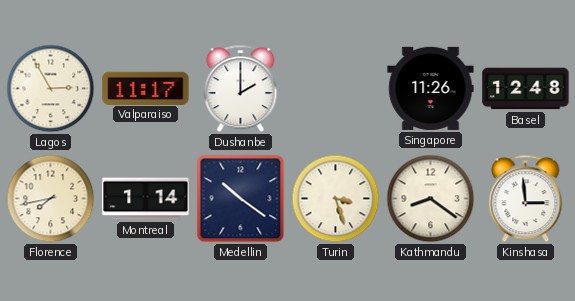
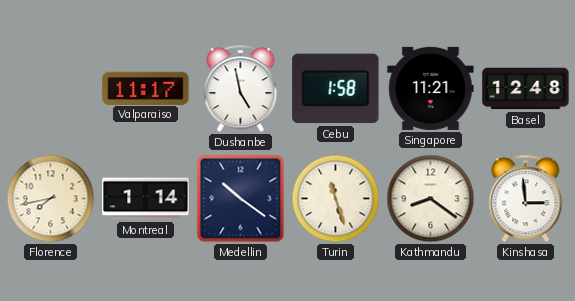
Lagos: 2:55 -> none
Dushanbe: 2:00 -> 4:58
Cebu: none -> 1:58
Singapore: 11:26 -> 11:21
Turin: 3:27 -> 11:27
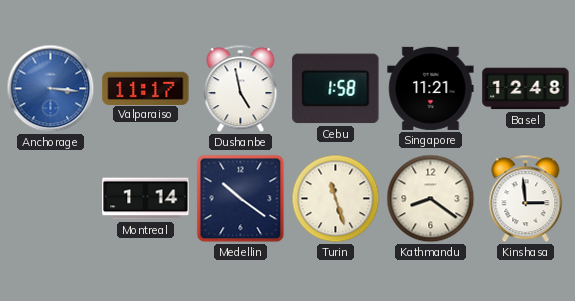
Anchorage: none -> 3:16
Florence: 7:43 -> none
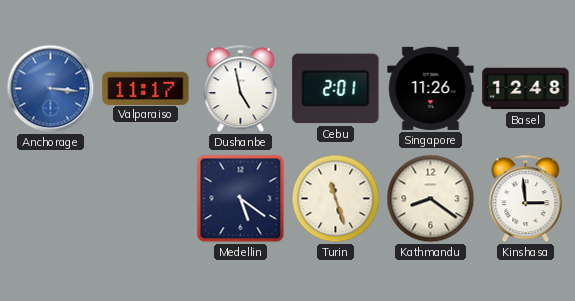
Cebu: 1:58 -> 2:01
Singapore: 11:21 -> 11:26
Montreal: 1:14 -> none
Medellin: 10:21 -> 5:21
